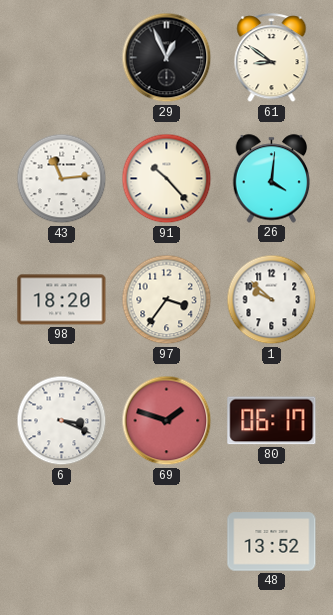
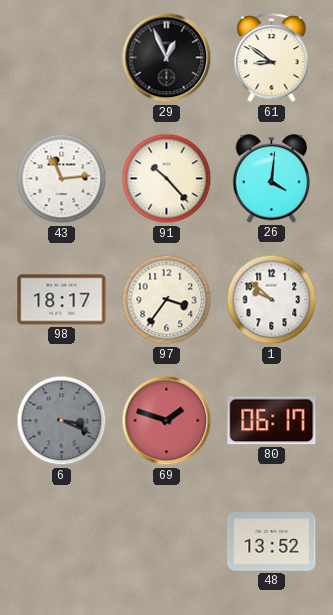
98: 18:20 -> 18:17
6 dial: white -> grey
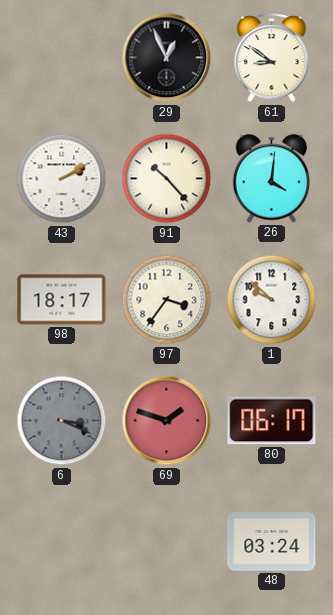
43: 11:14 -> 2:10
48: 13:52 -> 03:24
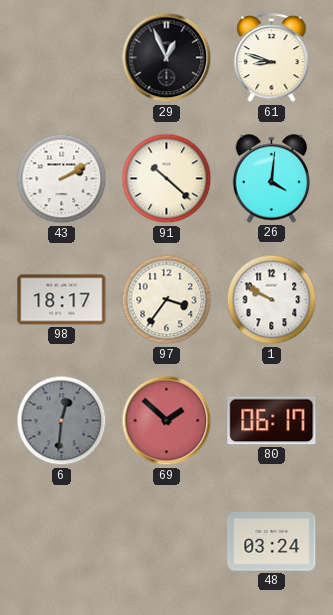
61: 8:51 -> 8:48
91: 10:23 -> 10:22
1: 9:52 -> 9:50
6: 3:19 -> 12:31
69: 1:48 -> 1:52
